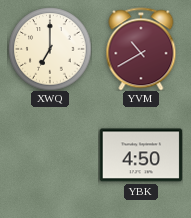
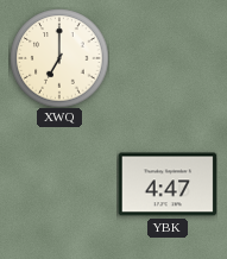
YVM: 10:40 -> none
YBK: 4:50 -> 4:47
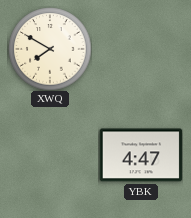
XWQ: 7:00 -> 7:50
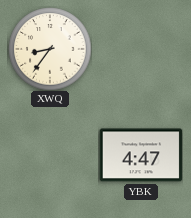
XWQ: 7:50 -> 8:36
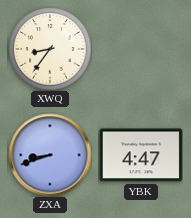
ZXA: none -> 8:42
